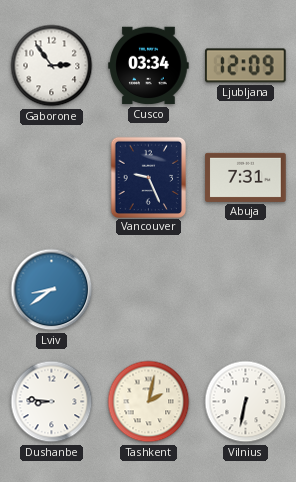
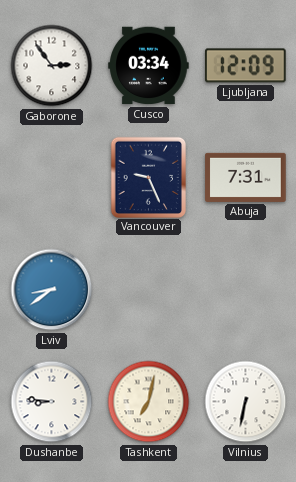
Tashkent: 2:02 -> 7:02
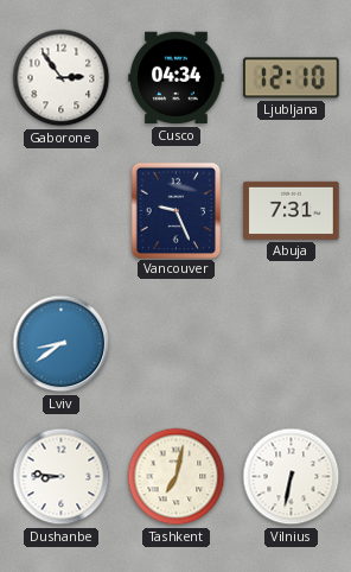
Cusco: 03:34 -> 04:34
Ljubljana: 12:09 -> 12:10
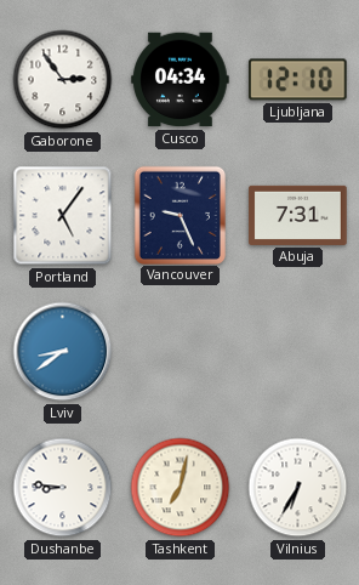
Portland: none -> 5:06
Vilnius: 6:32 -> 6:35
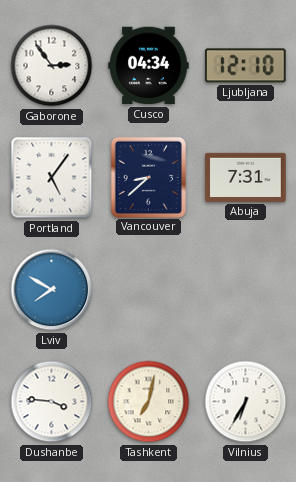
Vancouver: 9:26 -> 8:38
Lviv: 8:39 -> 7:50
Dushanbe: 8:46 -> 3:46
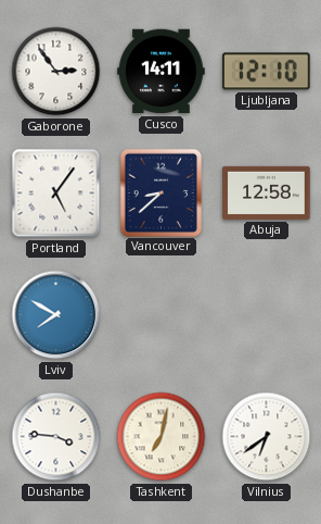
Cusco: 04:34 -> 14:11
Abuja: 7:31 -> 12:58
Vilnius: 6:35 -> 6:39
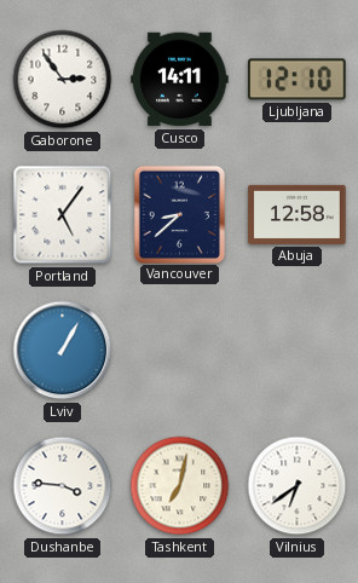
Lviv: 7:50 -> 1:05
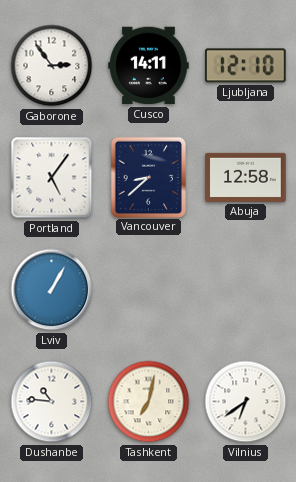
Dushanbe: 3:46 -> 10:46
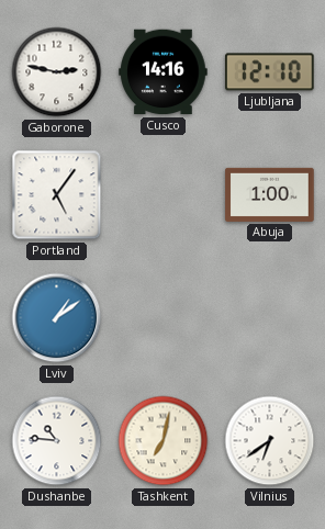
Gaborone: 2:54 -> 2:47
Cusco: 14:11 -> 14:16
Vancouver: 8:38 -> none
Abuja: 12:58 -> 1:00
Lviv: 1:05 -> 1:09
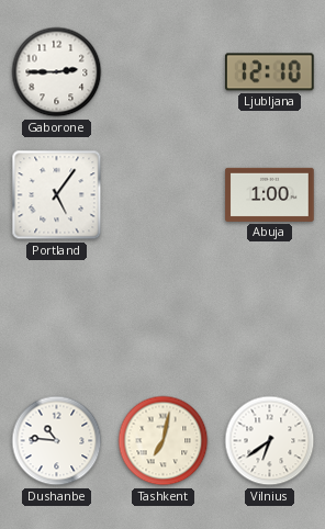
Gaborone: 2:47 -> 2:45
Cusco: 14:16 -> none
Lviv: 1:09 -> none
